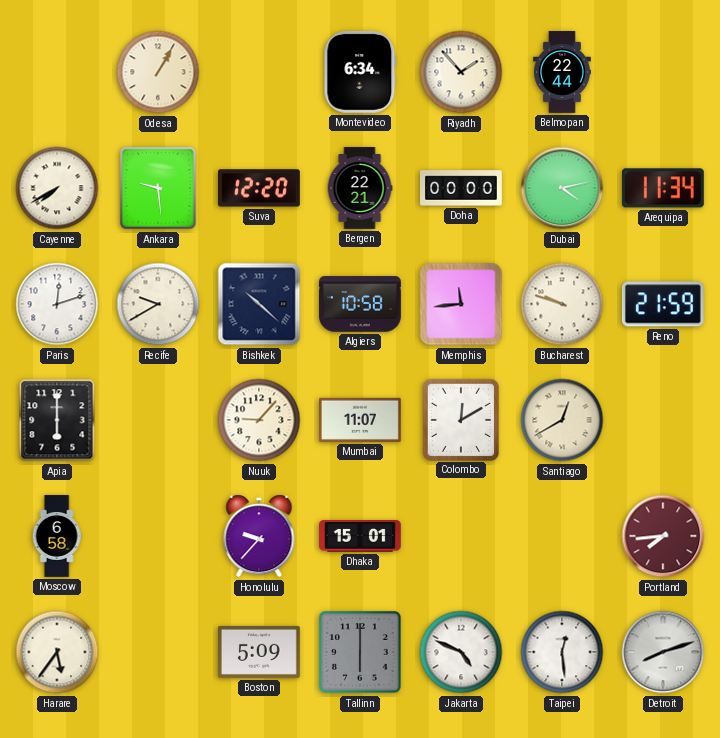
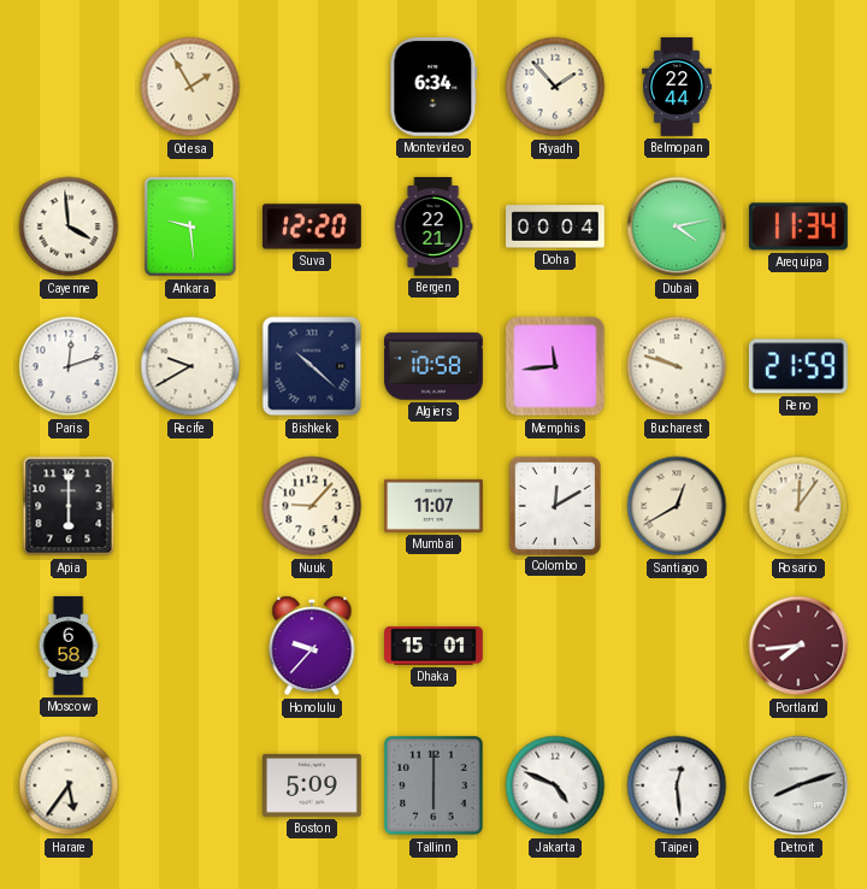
Odesa: 1:05 -> 1:55
Cayenne: 7:40 -> 3:59
Doha: 00:00 -> 00:04
Rosario: none -> 12:06
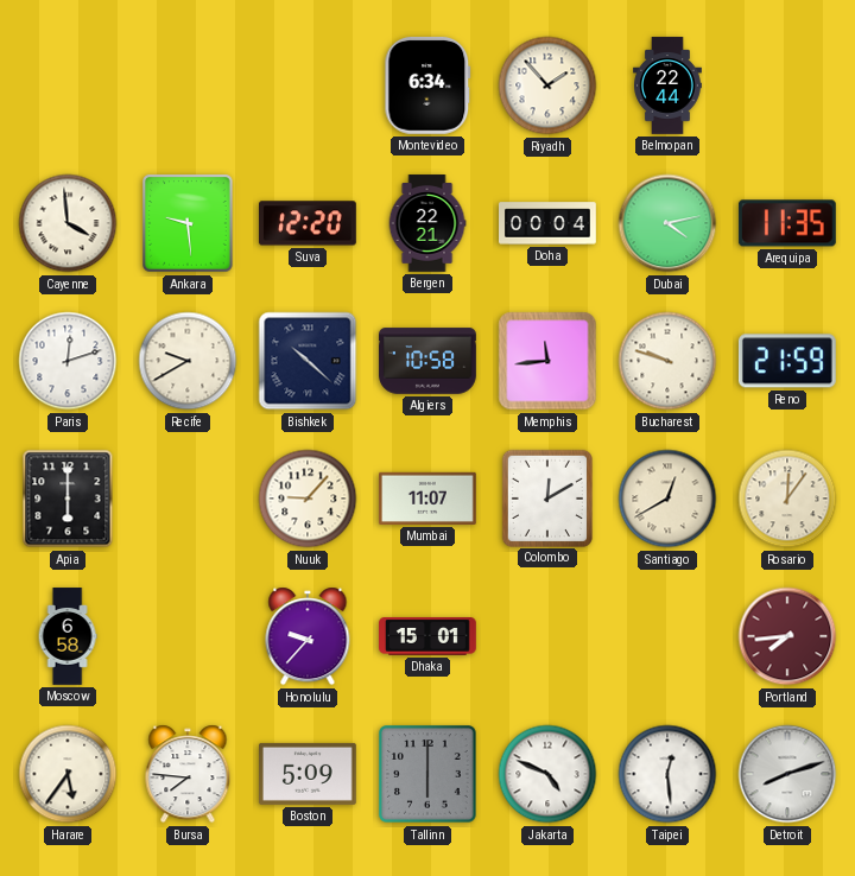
Odesa: 1:55 -> none
Arequipa: 11:34 -> 11:35
Bursa: none -> 7:46
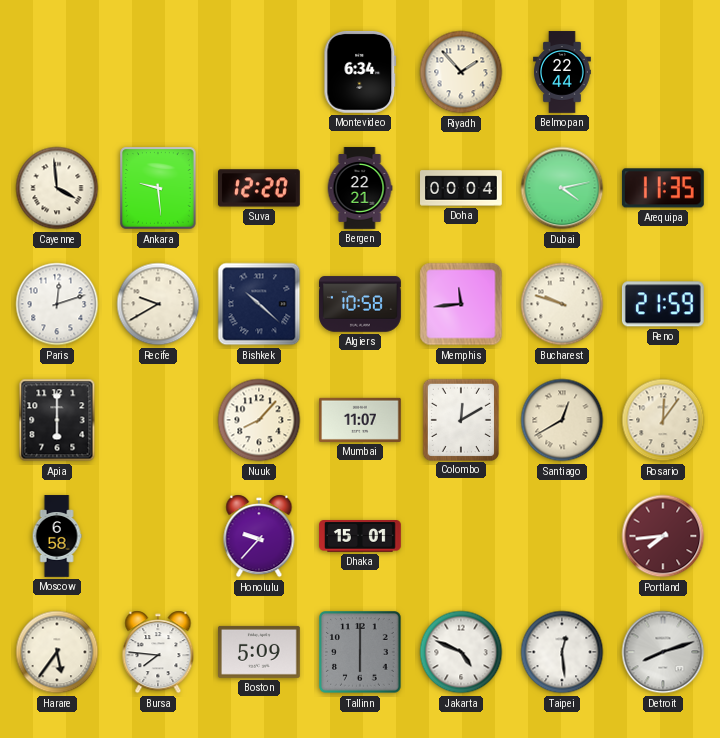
Nuuk: 9:07 -> 8:07
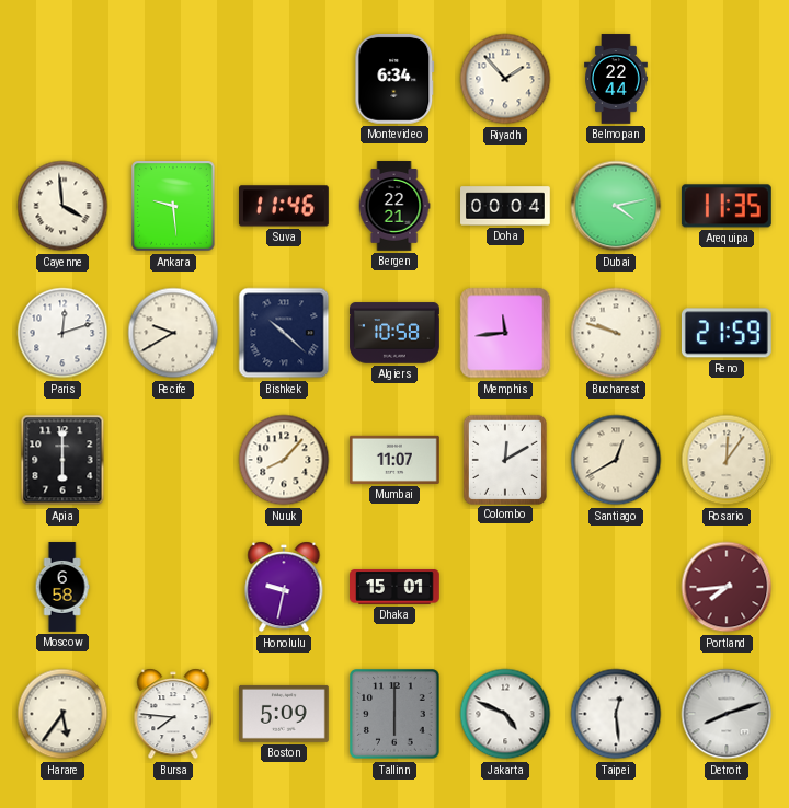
Suva: 12:20 -> 11:46
Honolulu: 9:37 -> 9:32
